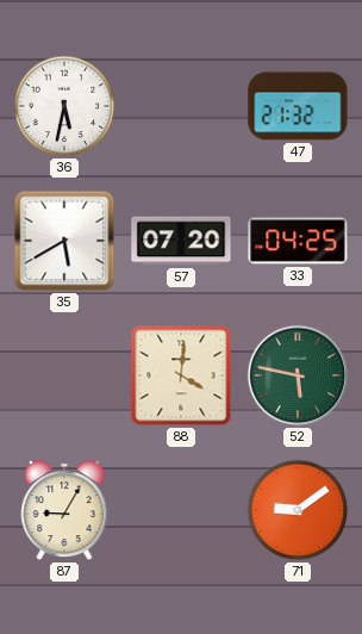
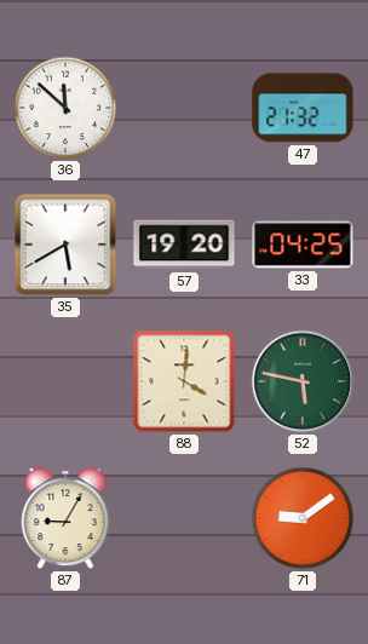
36: 5:32 -> 11:52
57: 07:20 -> 19:20
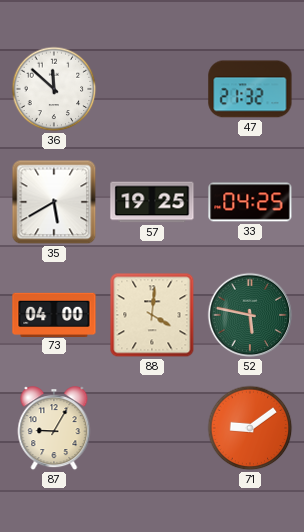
57: 19:20 -> 19:25
73: none -> 04:00
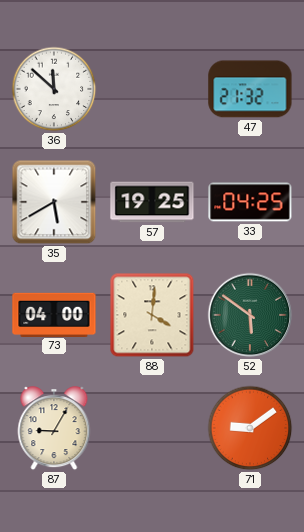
52: 5:47 -> 5:51
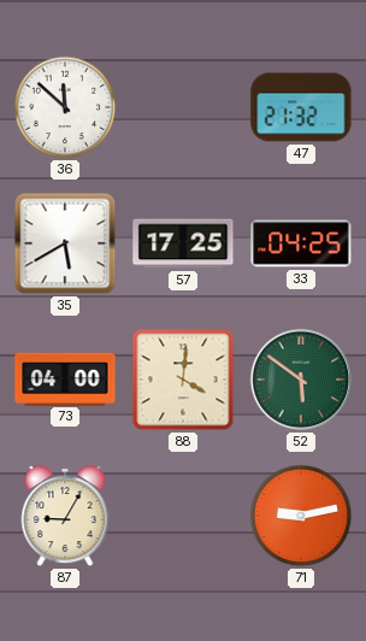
57: 19:25 -> 17:25
71: 9:09 -> 9:13
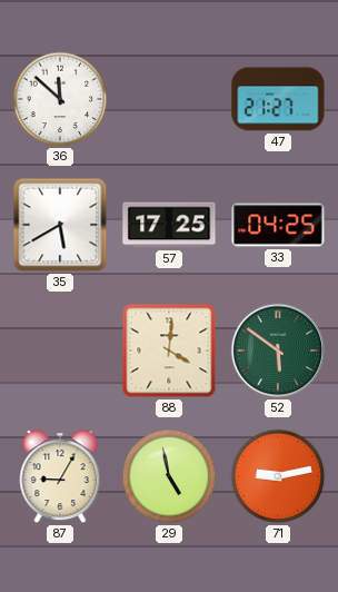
47: 21:32 -> 21:27
73: 04:00 -> none
29: none -> 4:58
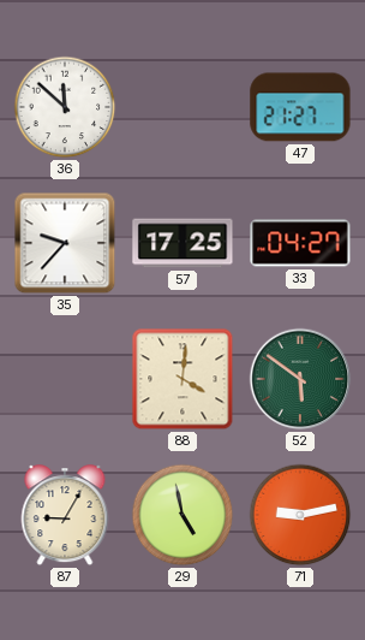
35: 5:40 -> 9:37
33: 04:25 -> 04:27
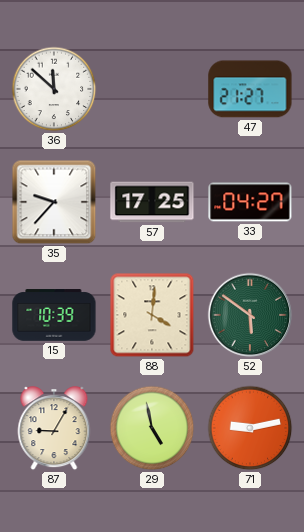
15: none -> 10:39
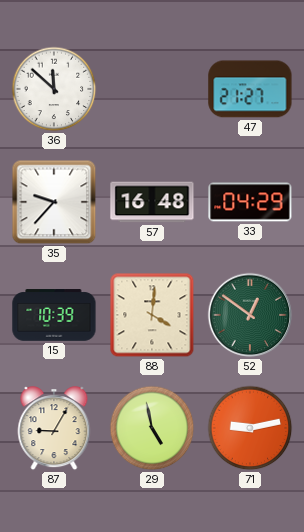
57: 17:25 -> 16:48
33: 04:27 -> 04:29
52: 5:51 -> 12:51
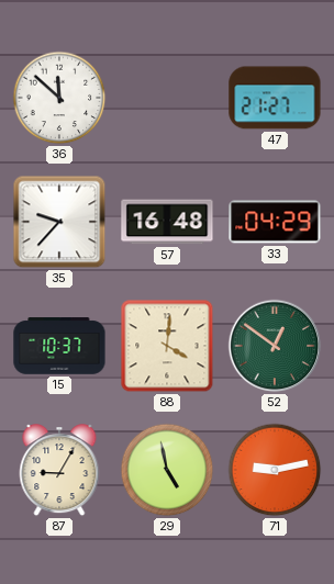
15: 10:39 -> 10:37
